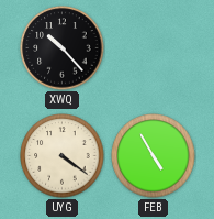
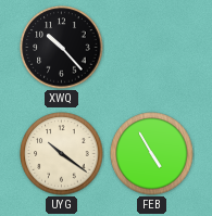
UYG: 4:21 -> 10:21
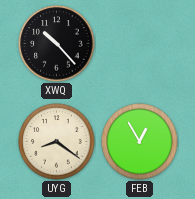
UYG: 10:21 -> 8:21
FEB: 4:55 -> 12:55
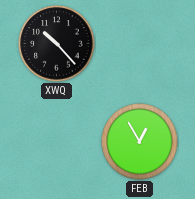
UYG: 8:21 -> none
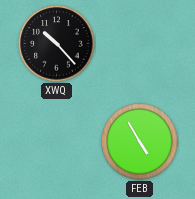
FEB: 12:55 -> 4:55
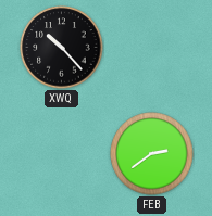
FEB: 4:55 -> 2:39
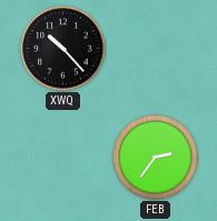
FEB: 2:39 -> 2:36
